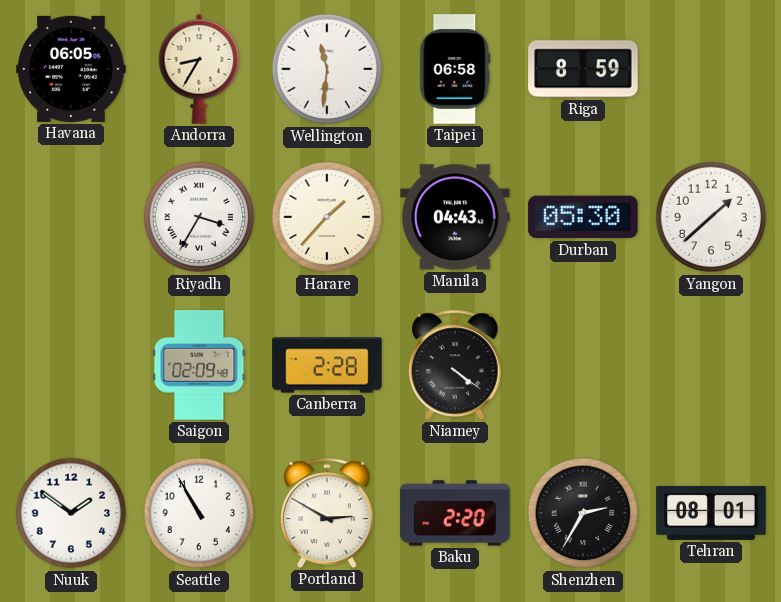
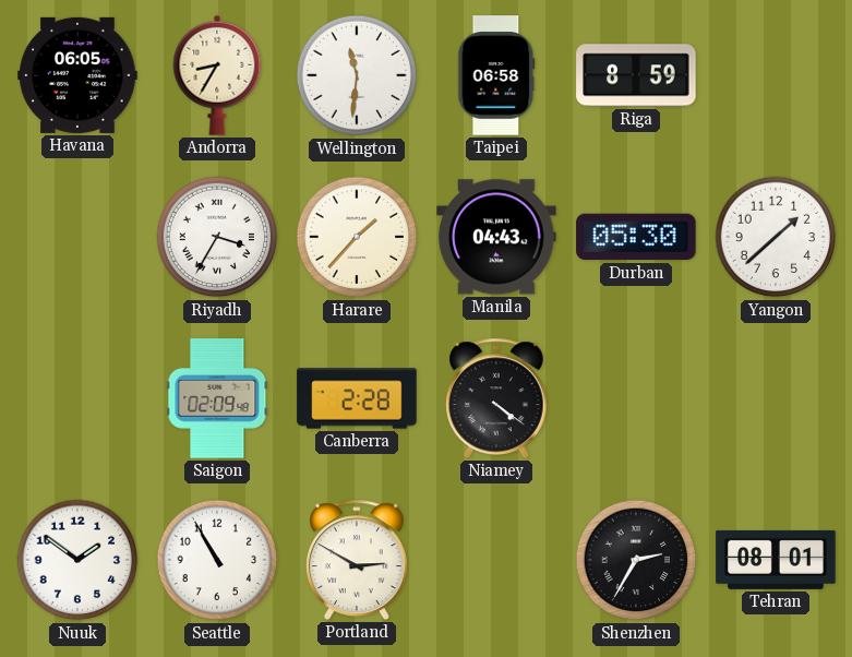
Baku: 2:20 -> none
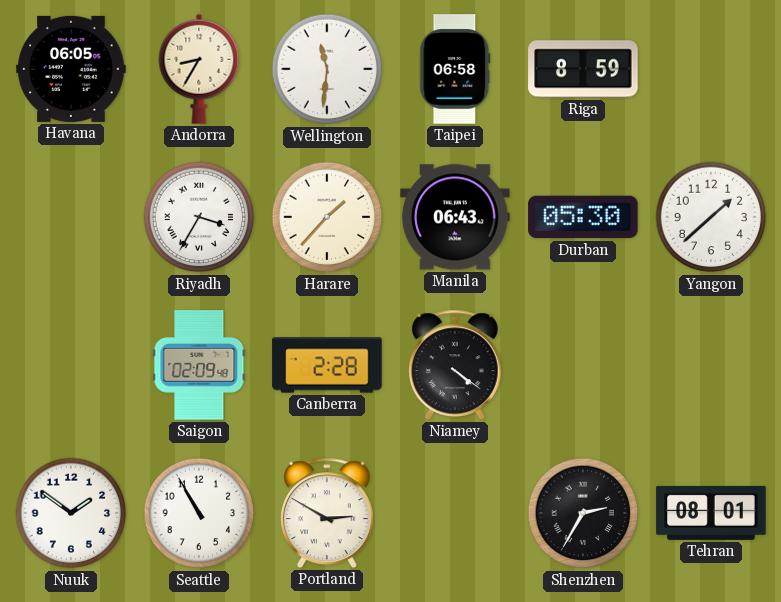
Manila: 04:43 -> 06:43
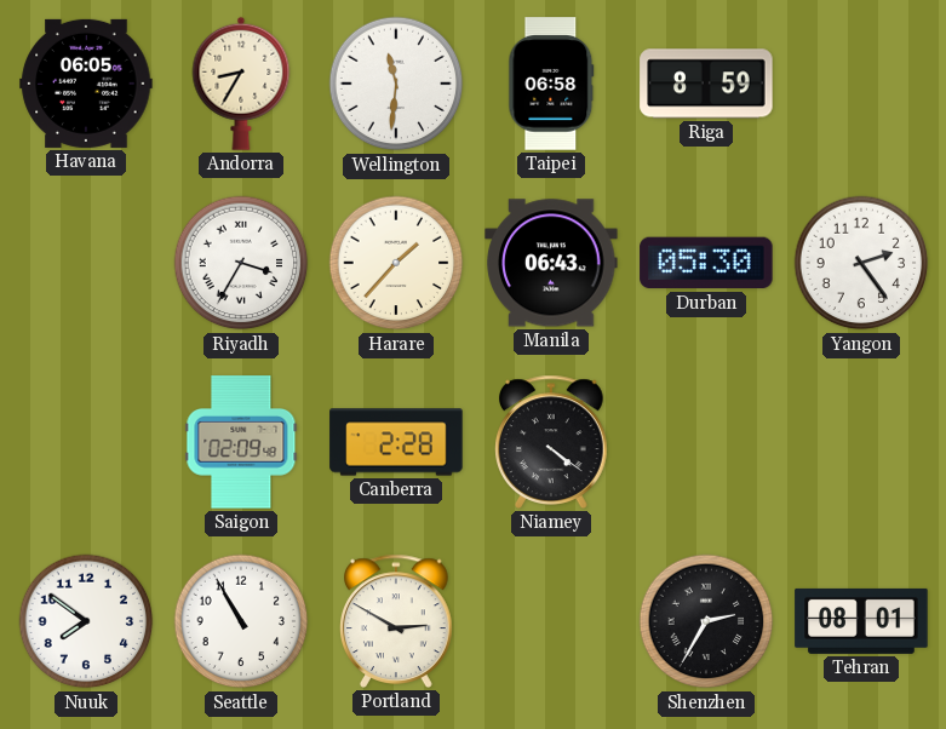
Yangon: 1:38 -> 2:24
Nuuk: 1:51 -> 7:51
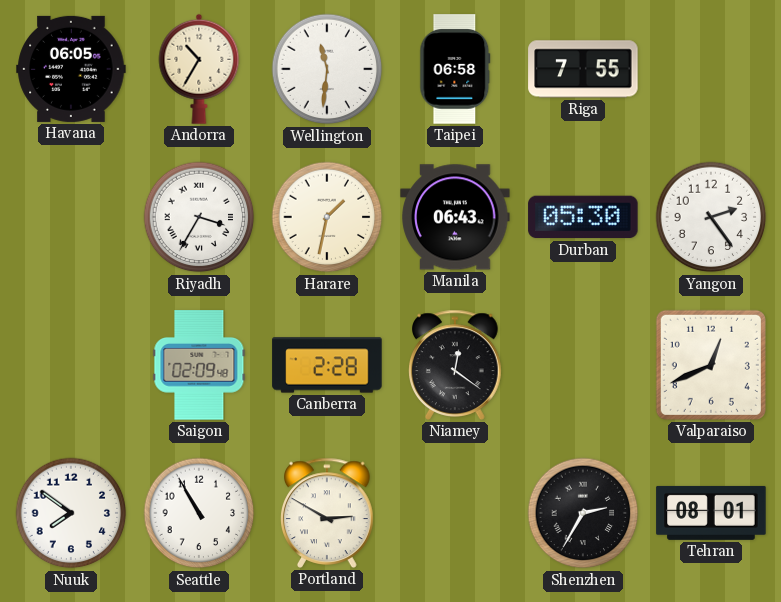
Andorra: 8:35 -> 10:35
Riga: 8:59 -> 7:55
Harare: 1:37 -> 1:32
Niamey: 4:21 -> 12:21
Valparaiso: none -> 12:41
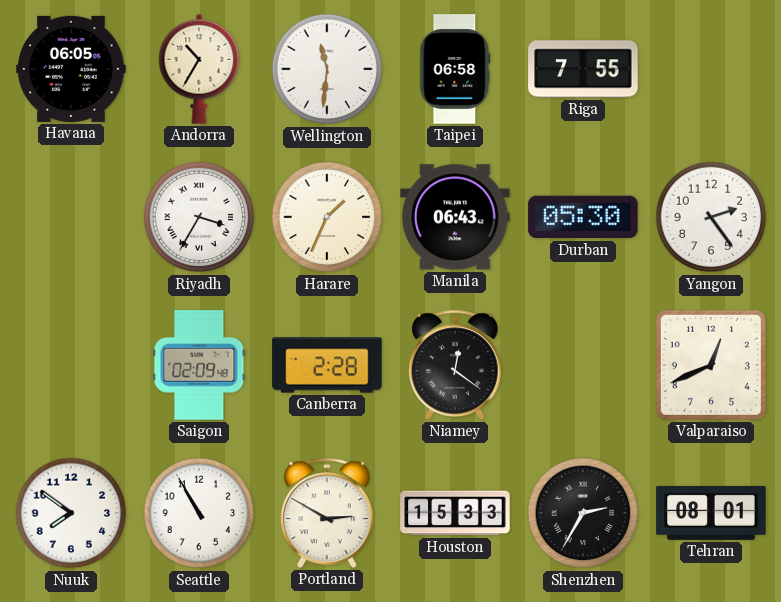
Harare: 1:32 -> 1:34
Houston: none -> 15:33
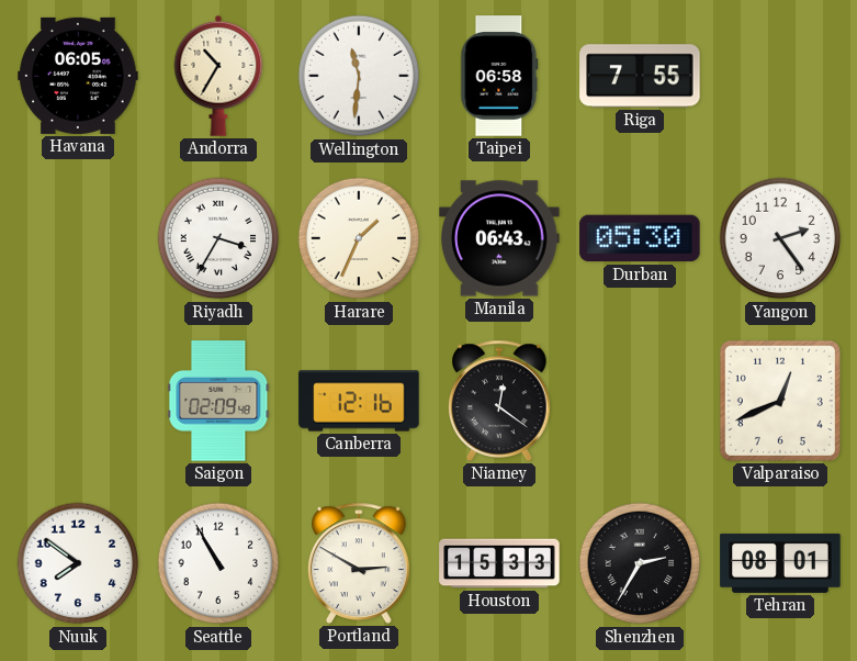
Canberra: 2:28 -> 12:16
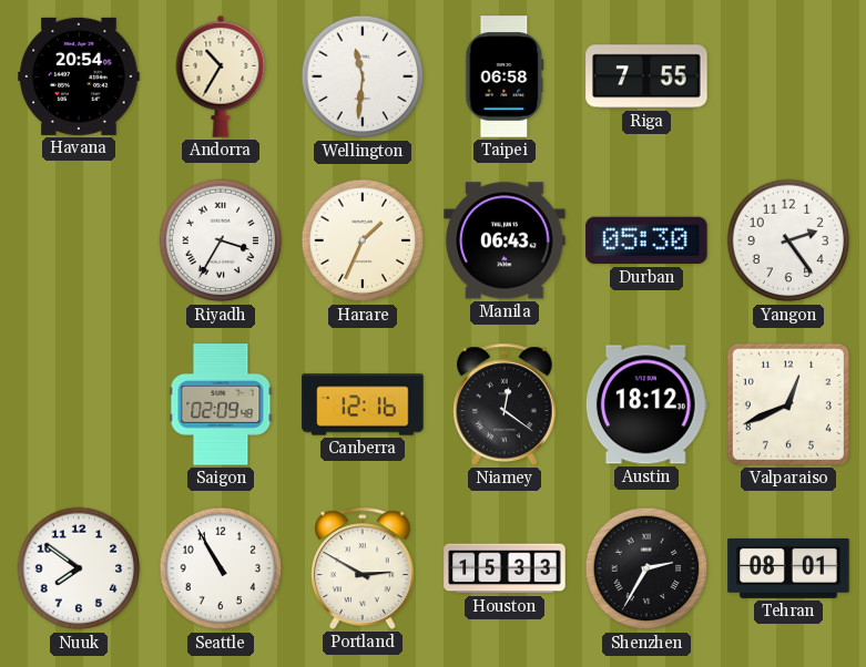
Havana: 06:05 -> 20:54
Austin: none -> 18:12
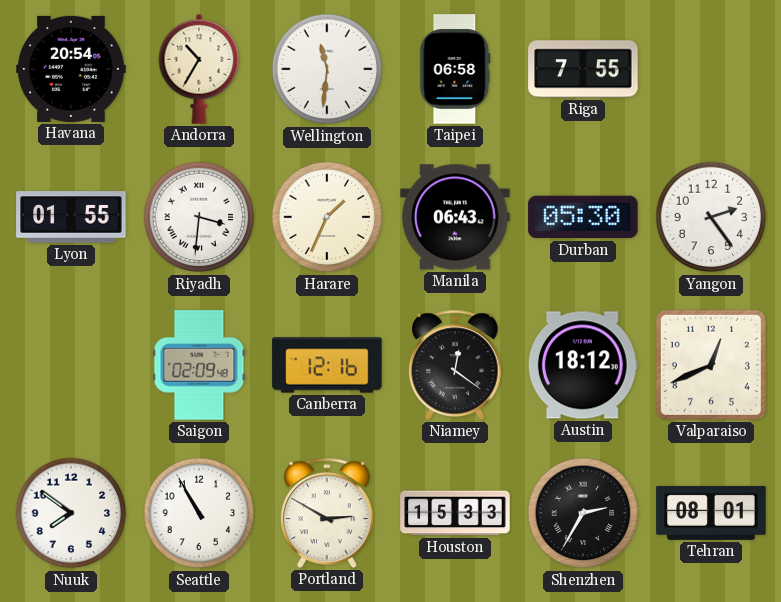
Lyon: none -> 01:55
Riyadh: 3:35 -> 3:31
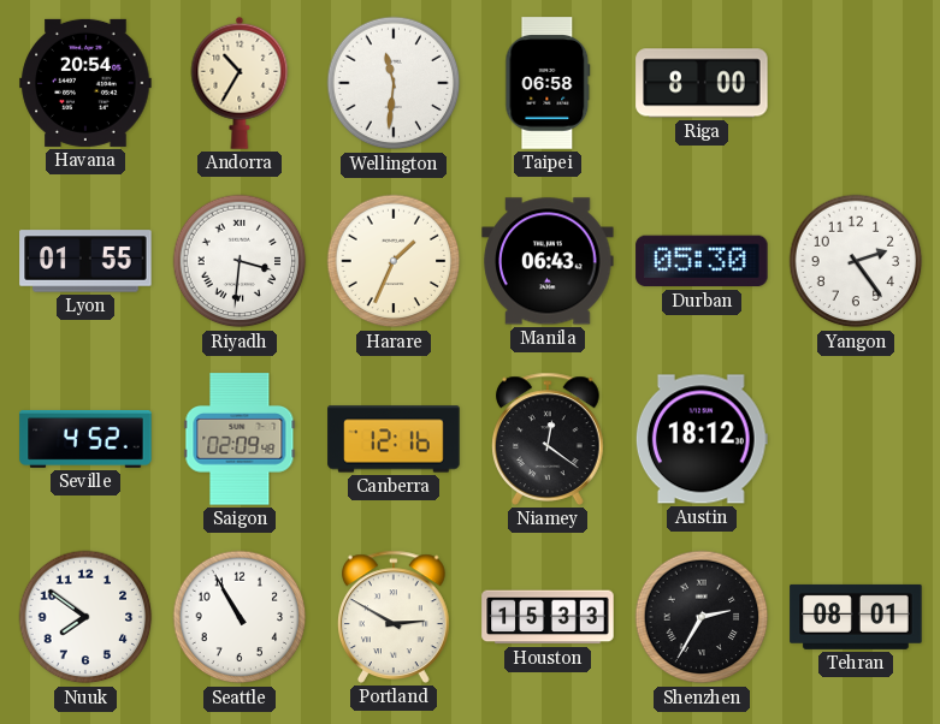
Riga: 7:55 -> 8:00
Seville: none -> 4:52
Valparaiso: 12:41 -> none
